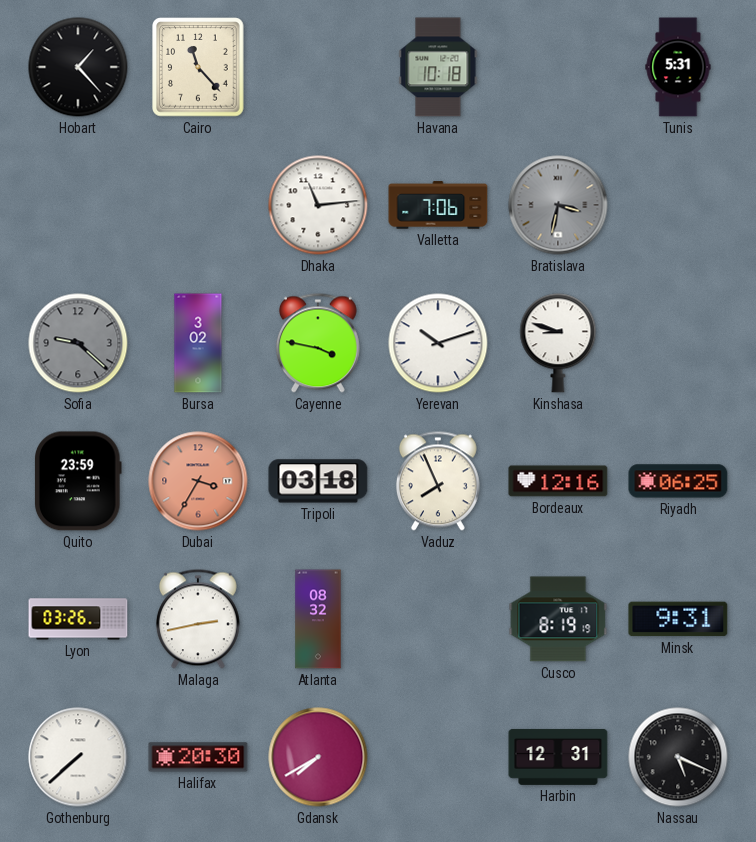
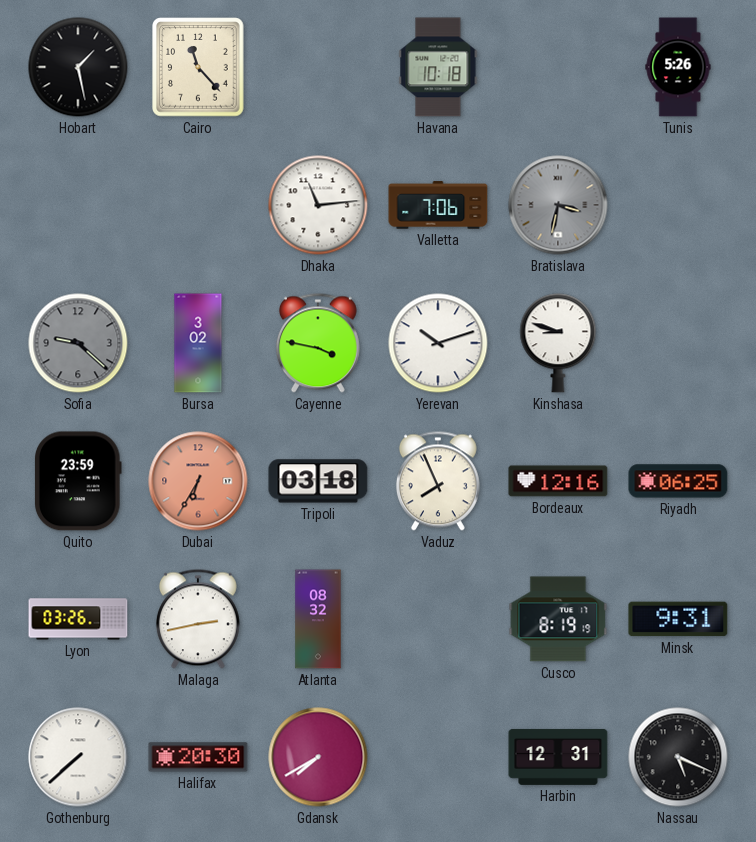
Hobart: 1:23 -> 1:28
Tunis: 5:31 -> 5:26
Dubai: 3:35 -> 6:35
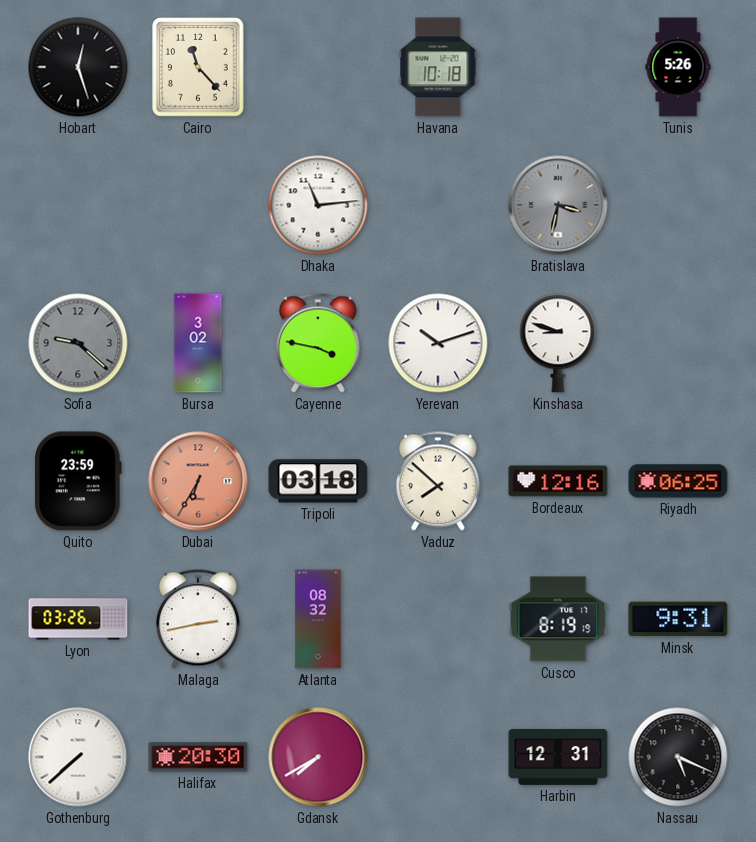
Hobart: 1:28 -> 12:27
Valletta: 7:06 -> none
Vaduz: 7:56 -> 7:52
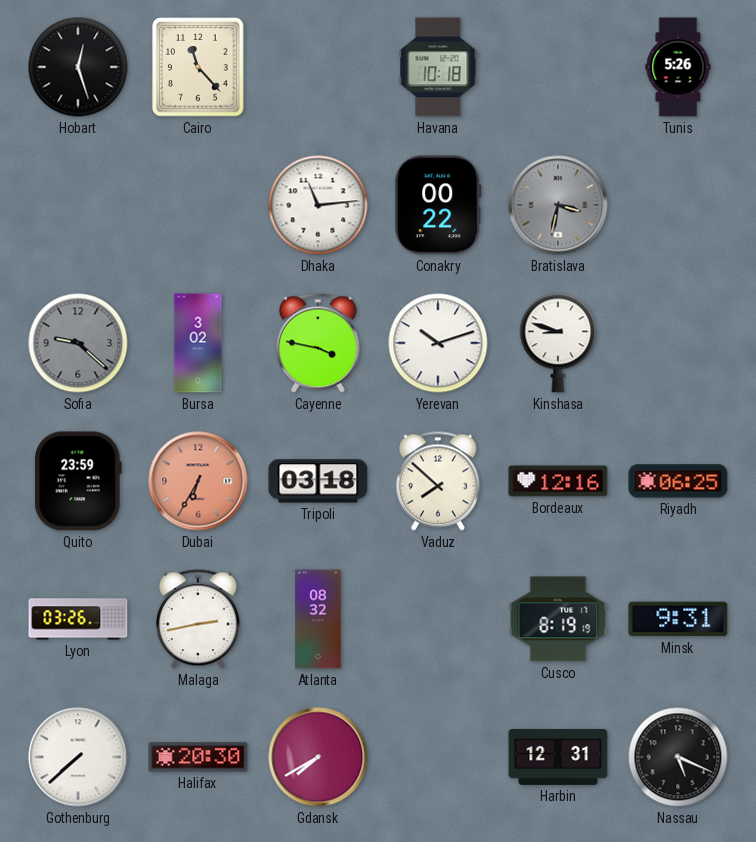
Conakry: none -> 00:22
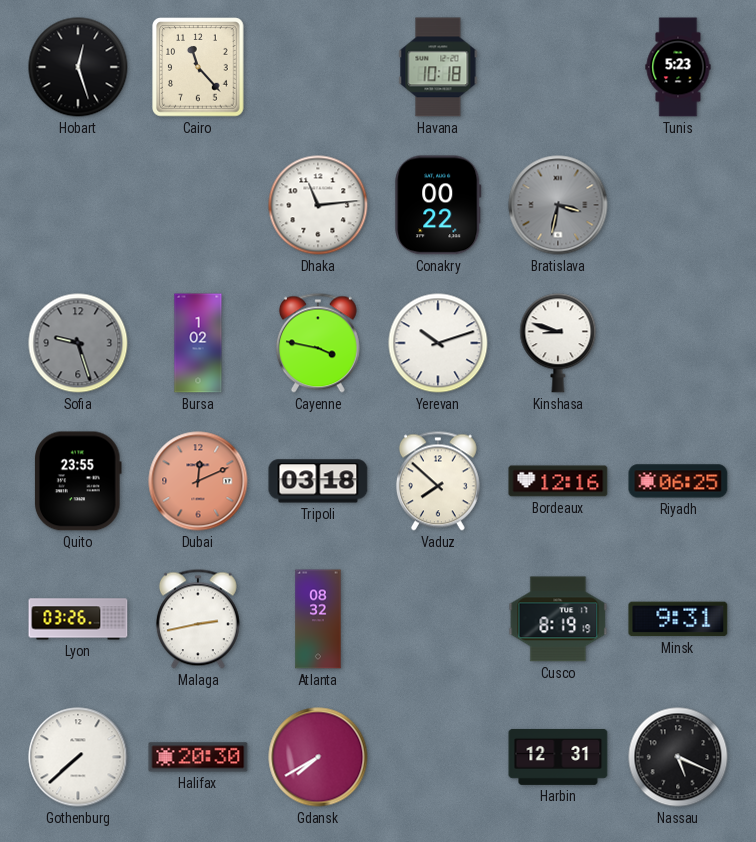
Tunis: 5:26 -> 5:23
Sofia: 9:22 -> 9:27
Bursa: 3:02 -> 1:02
Quito: 23:59 -> 23:55
Dubai: 6:35 -> 12:11
